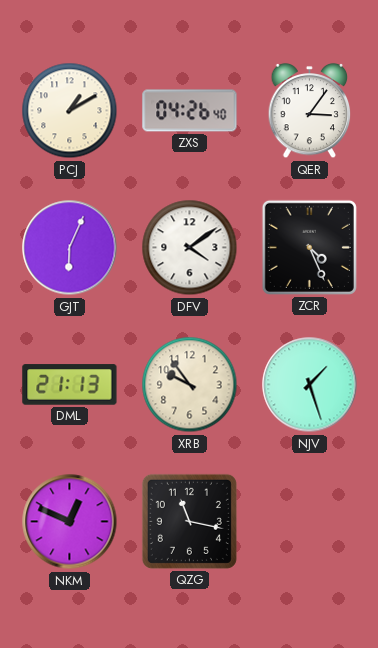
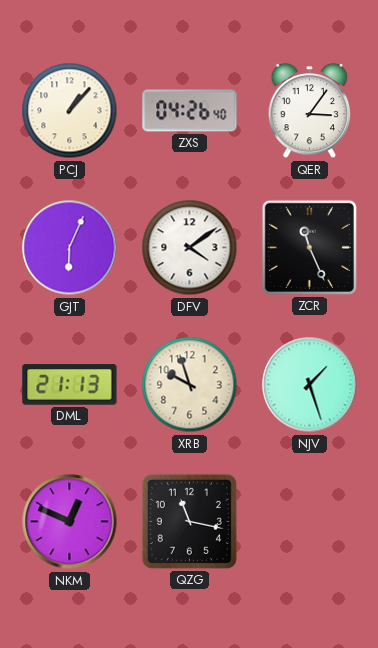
PCJ: 1:10 -> 1:07
ZCR: 4:26 -> 11:26
XRB: 9:54 -> 9:57
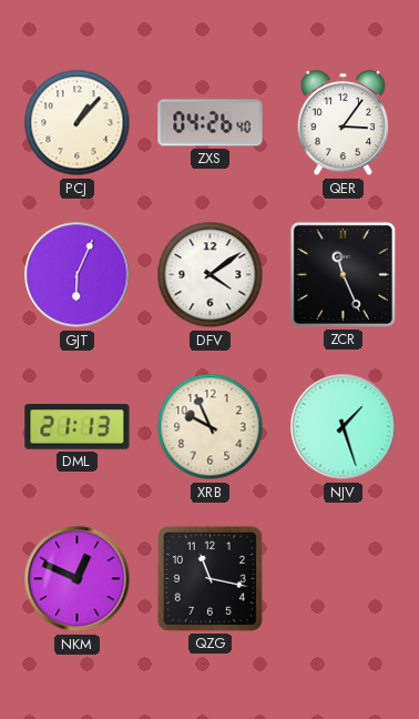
XRB: 9:57 -> 9:56
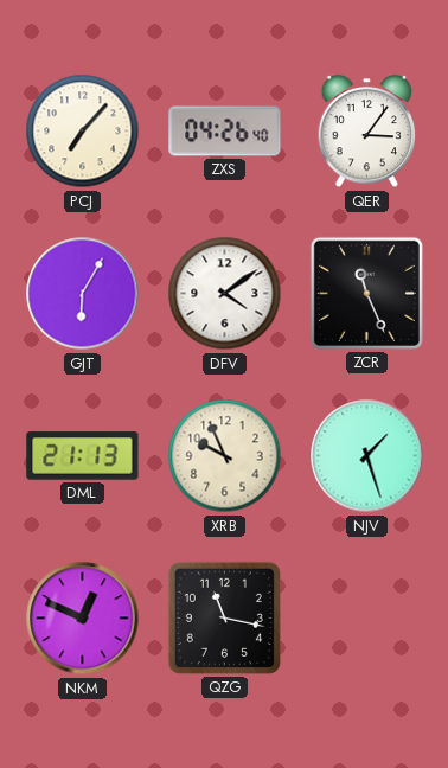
PCJ: 1:07 -> 7:07
GJT: 6:04 -> 6:05
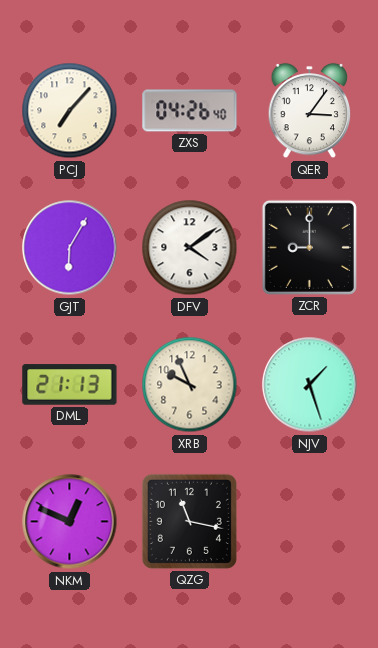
ZCR: 11:26 -> 9:00
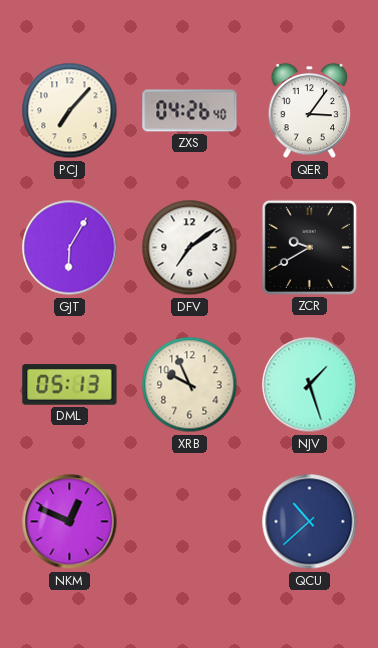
DFV: 4:09 -> 7:09
ZCR: 9:00 -> 9:40
DML: 21:13 -> 05:13
QZG: 11:17 -> none
QCU: none -> 10:38
